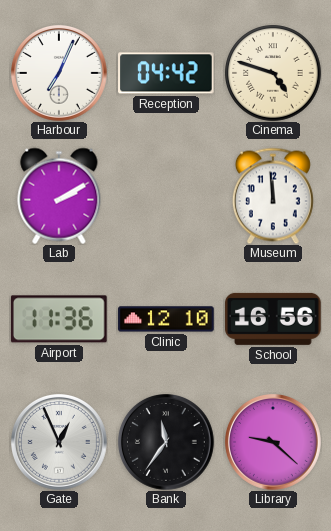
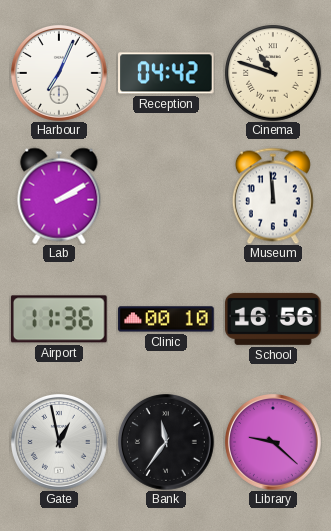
Cinema: 4:48 -> 10:48
Clinic: 12:10 -> 00:10
Gate: 12:56 -> 12:58
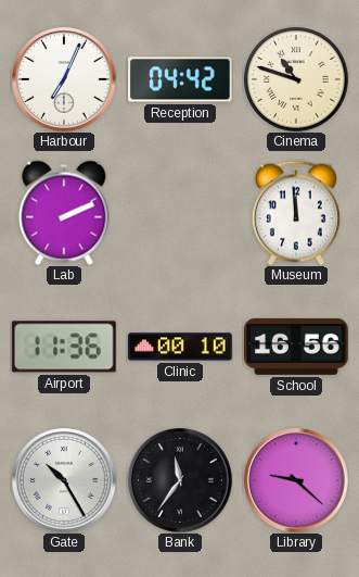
Lab: 2:10 -> 2:11
Gate: 12:58 -> 10:25
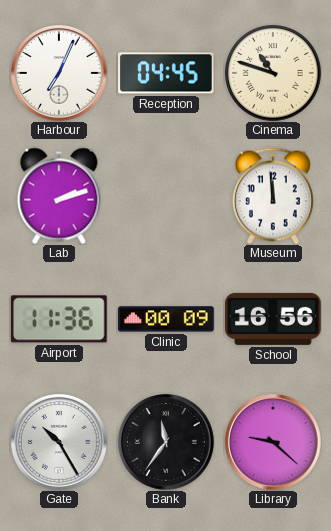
Reception: 04:42 -> 04:45
Lab: 2:11 -> 2:12
Clinic: 00:10 -> 00:09
